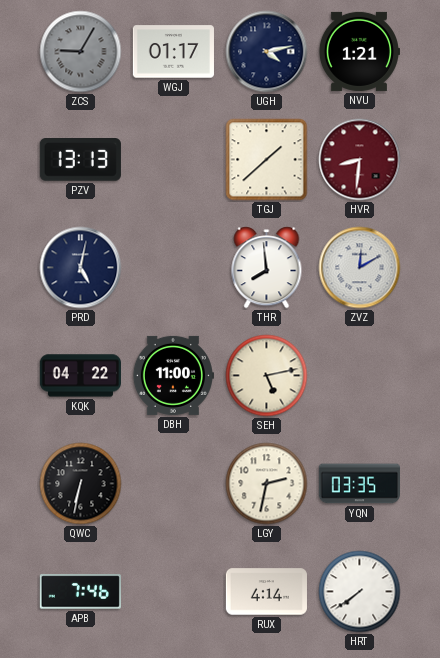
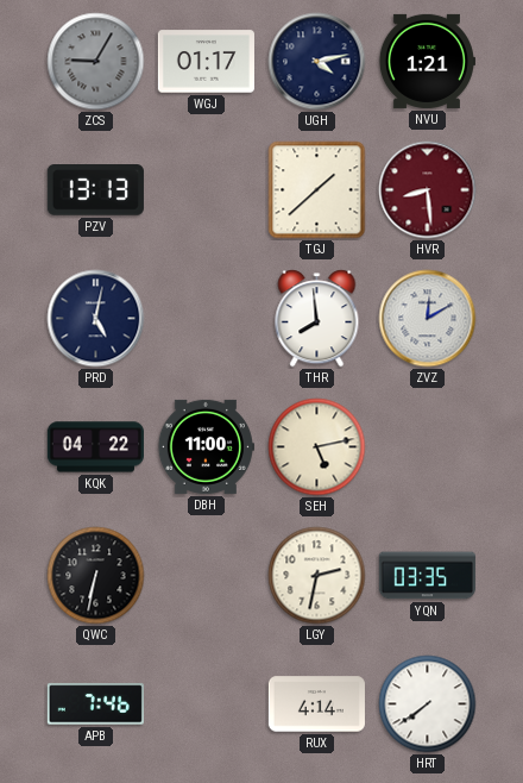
HVR: 8:31 -> 8:29
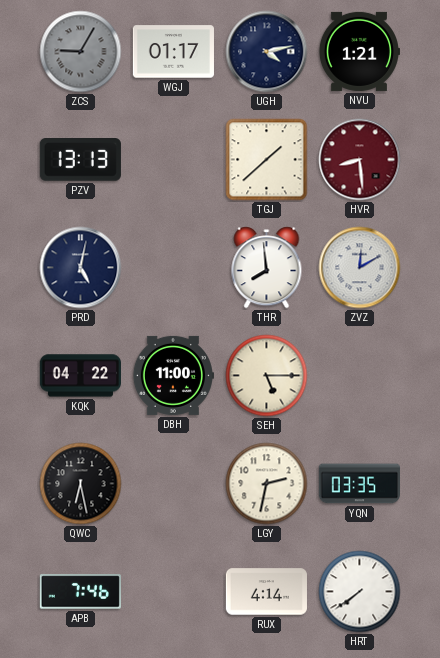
SEH: 5:13 -> 5:15
QWC: 6:32 -> 6:28
